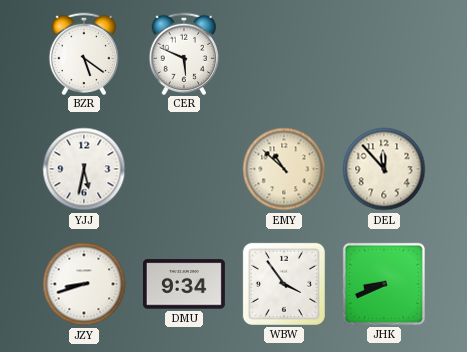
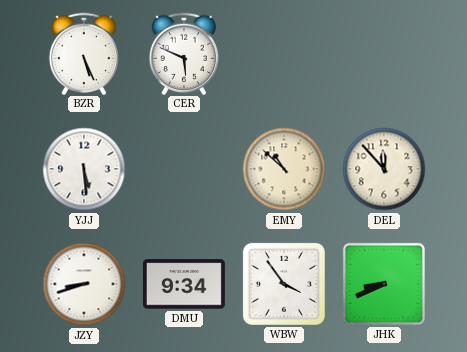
BZR: 5:21 -> 5:26
YJJ: 5:32 -> 5:29
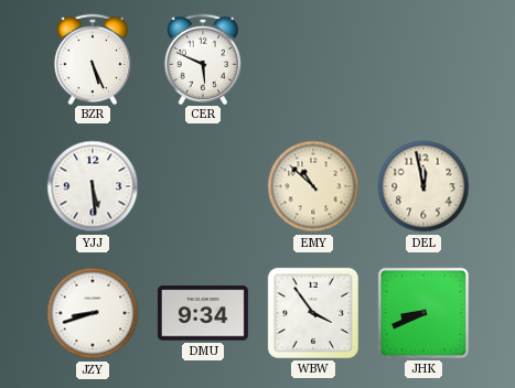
DEL: 11:53 -> 11:58
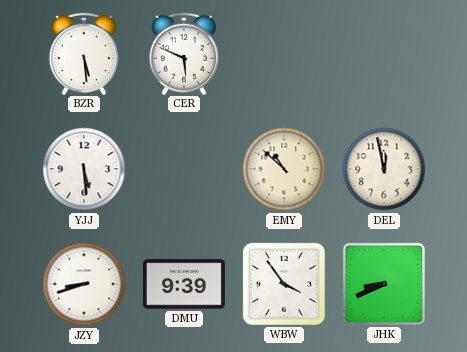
BZR: 5:26 -> 5:29
DMU: 9:34 -> 9:39
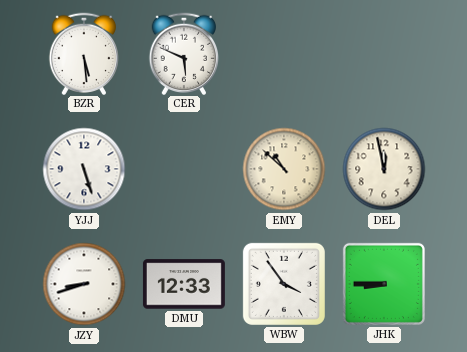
YJJ: 5:29 -> 5:27
DMU: 9:39 -> 12:33
JHK: 8:41 -> 8:45
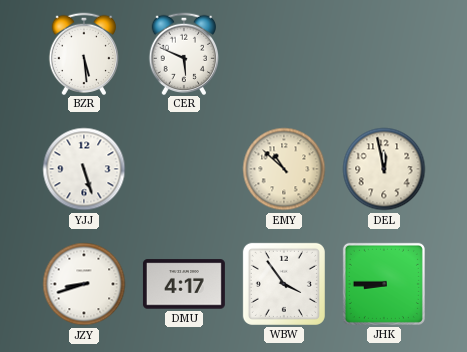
DMU: 12:33 -> 4:17
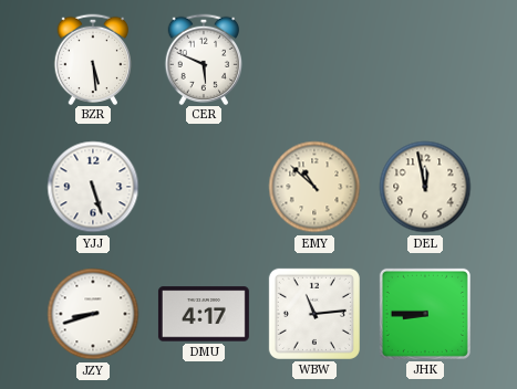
WBW: 3:54 -> 11:14
